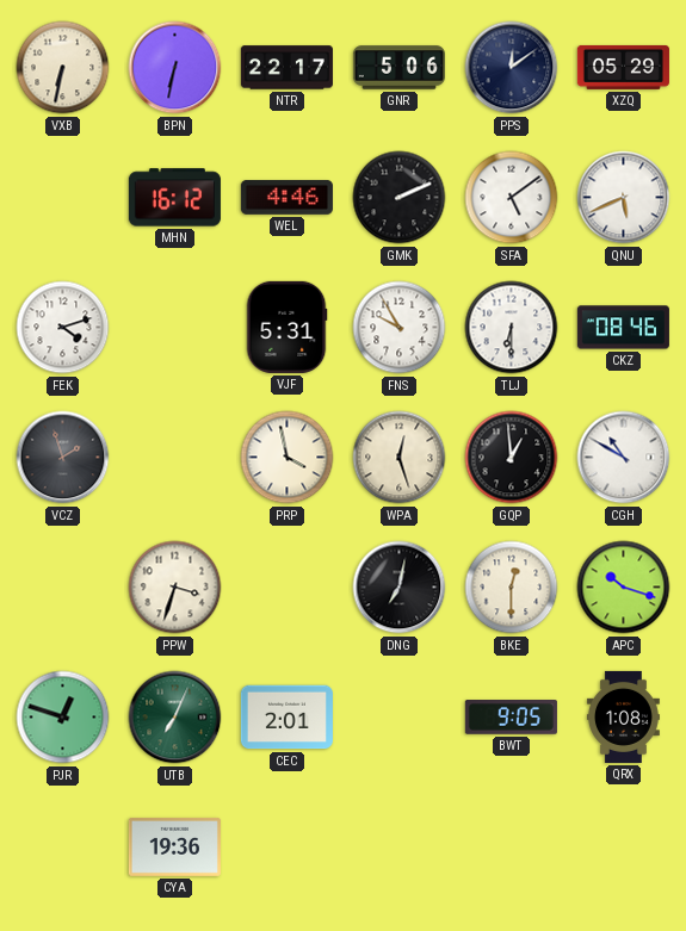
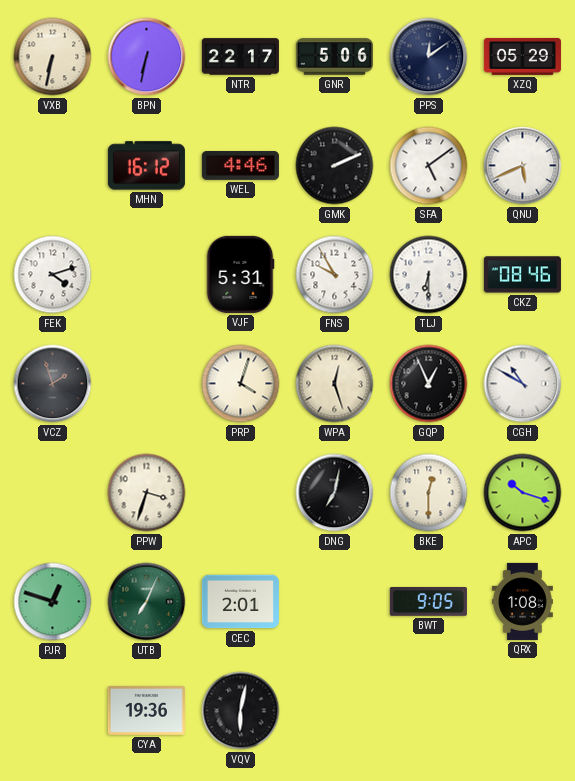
PRP: 3:58 -> 4:03
GQP: 12:59 -> 12:56
VQV: none -> 6:02
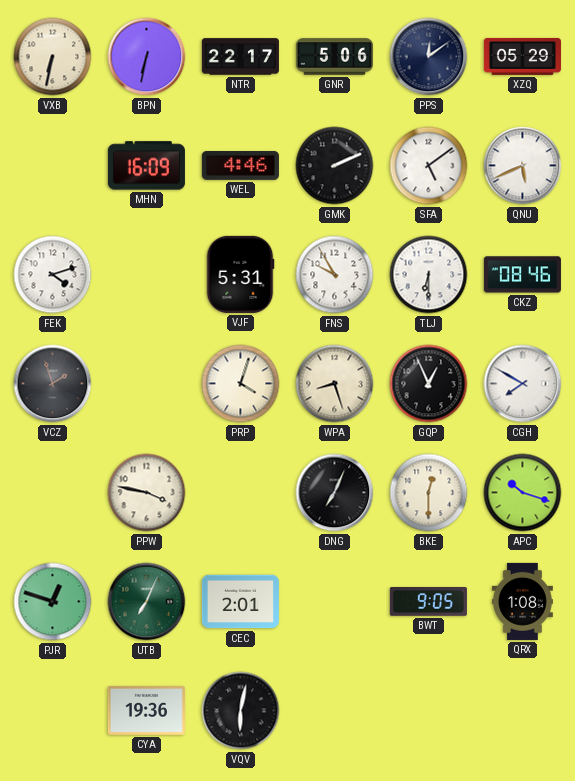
MHN: 16:12 -> 16:09
WPA: 12:27 -> 8:27
CGH: 10:50 -> 7:50
PPW: 3:33 -> 3:47
DNG: 7:02 -> 7:04
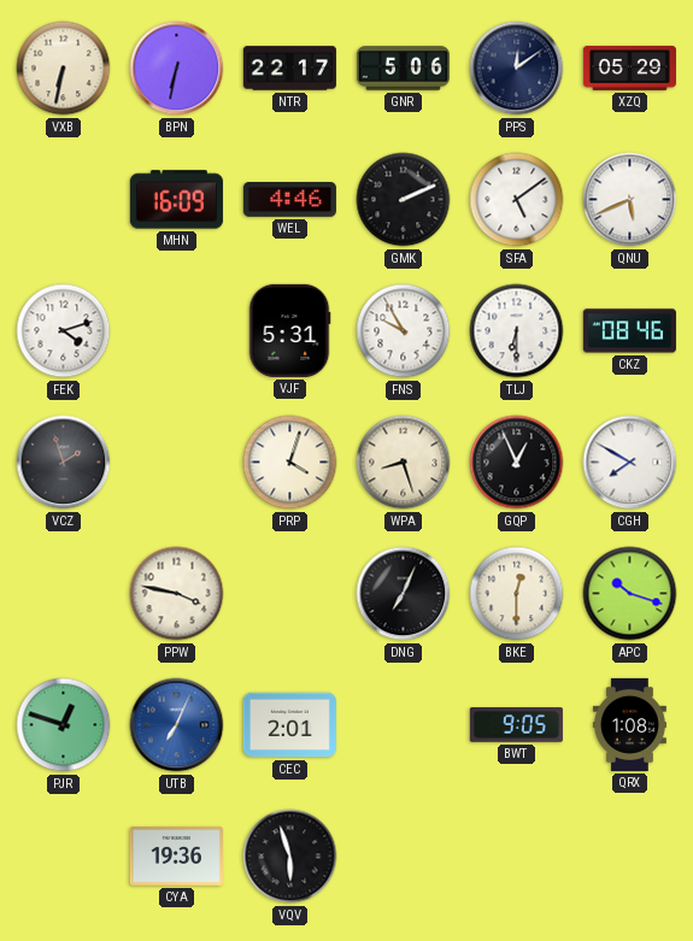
UTB dial: green -> blue
VQV: 6:02 -> 5:57
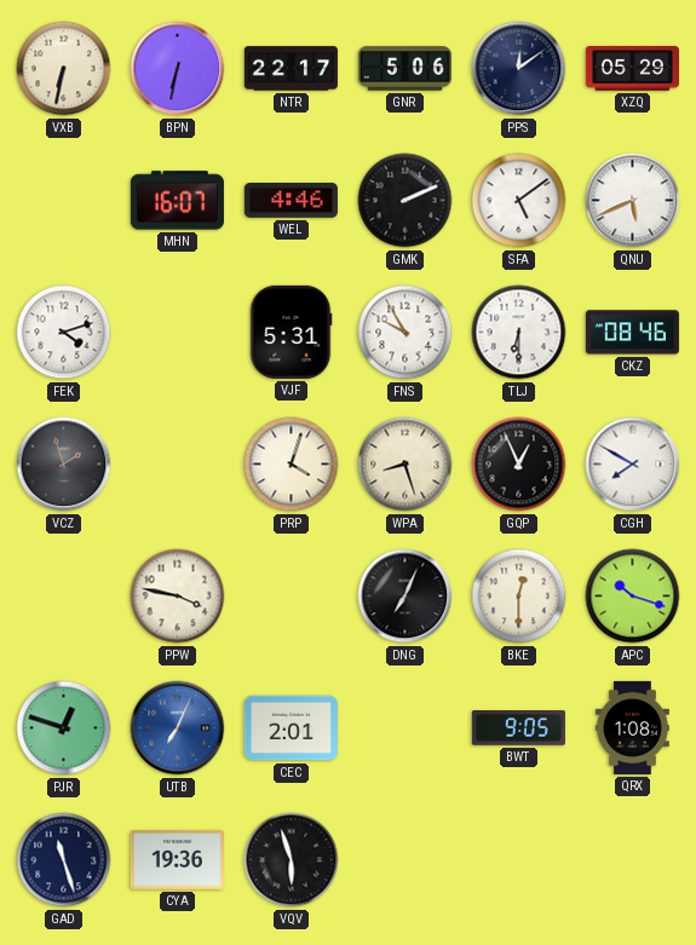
MHN: 16:09 -> 16:07
GAD: none -> 11:27
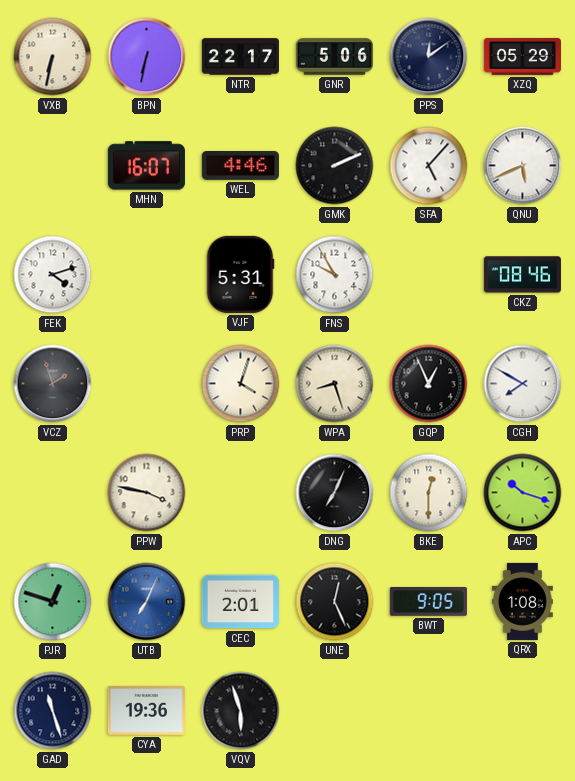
SFA: 5:09 -> 5:07
TLJ: 6:30 -> none
UNE: none -> 12:26
